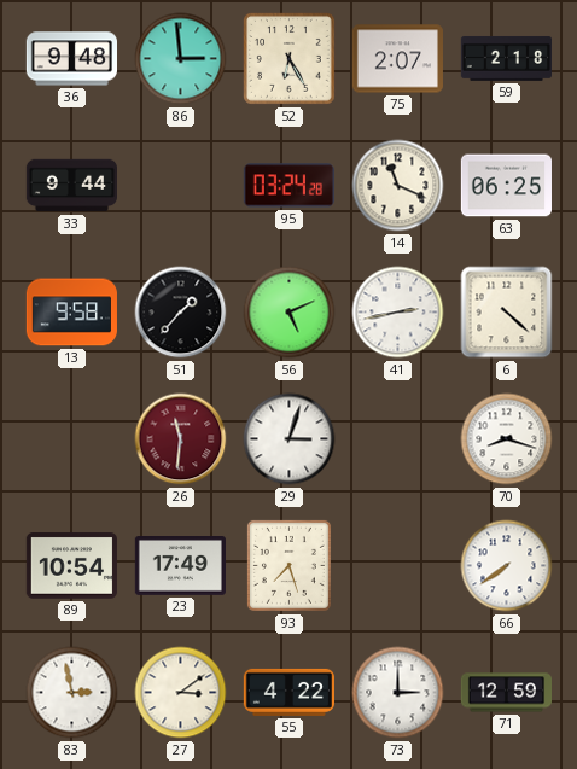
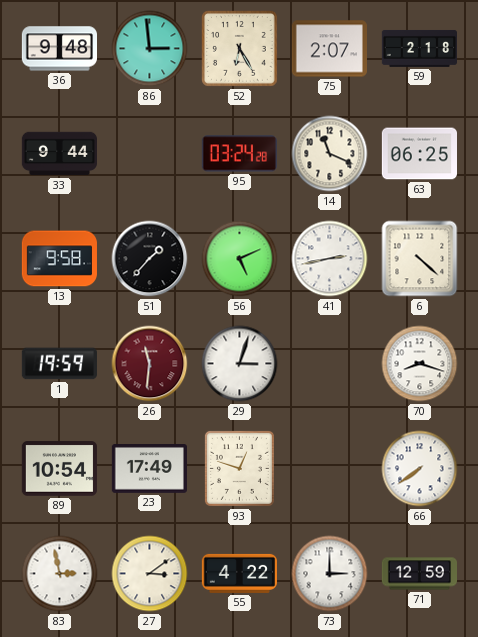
1: none -> 19:59
93: 7:27 -> 12:48
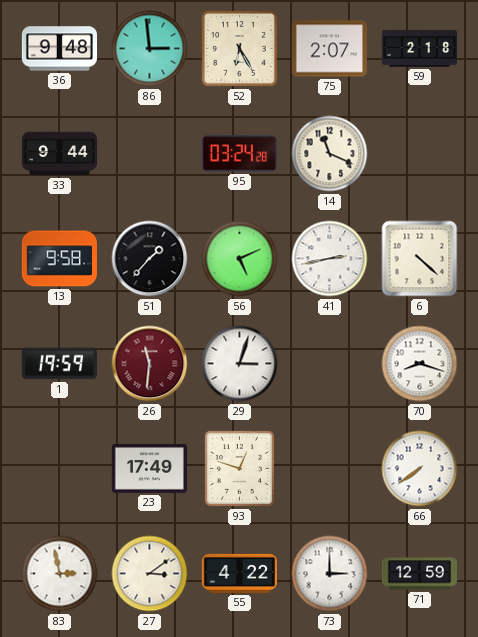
63: 06:25 -> none
89: 10:54 -> none
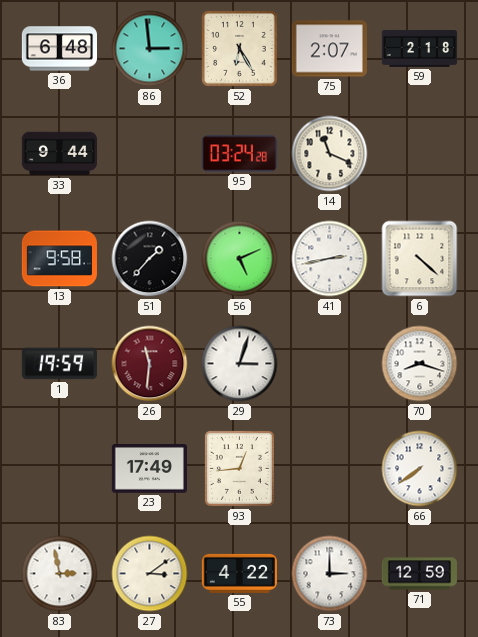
36: 9:48 -> 6:48
93: 12:48 -> 12:44
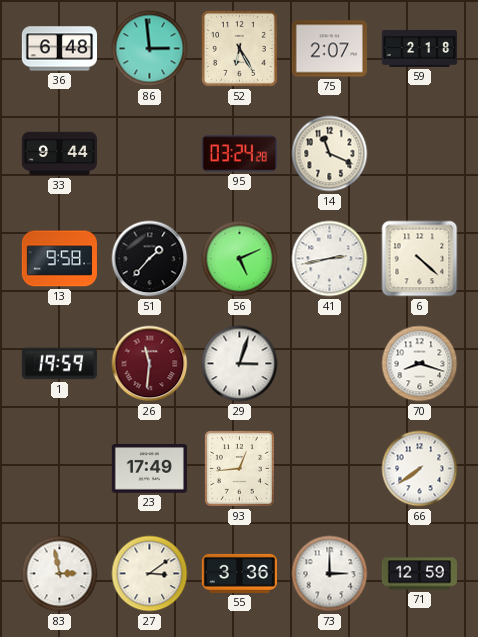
55: 4:22 -> 3:36
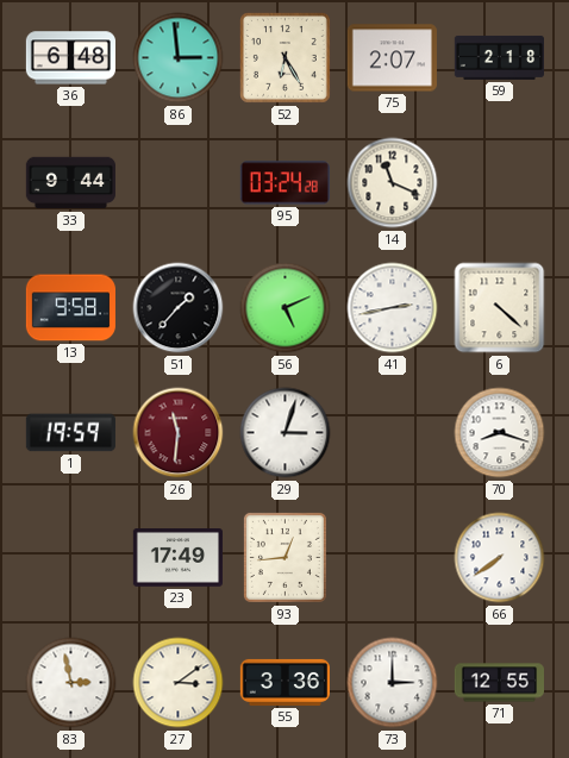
71: 12:59 -> 12:55
